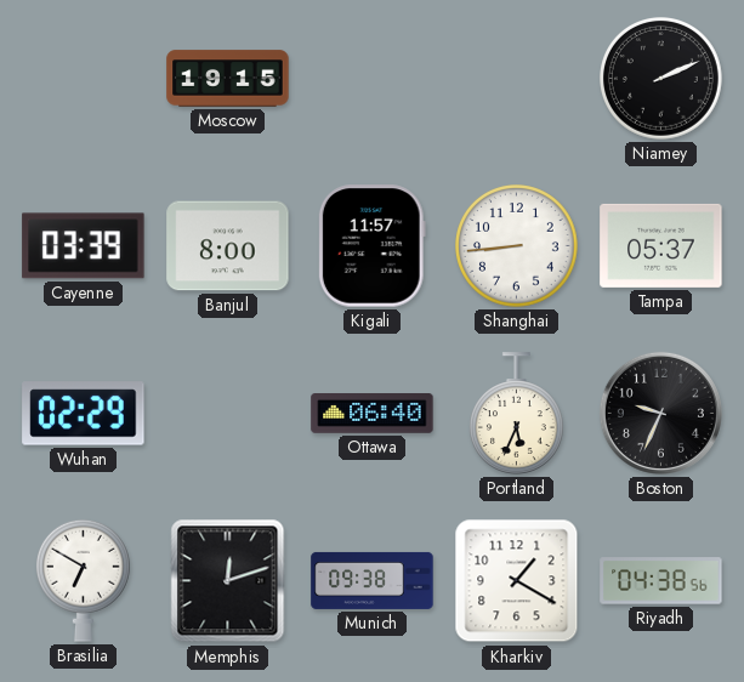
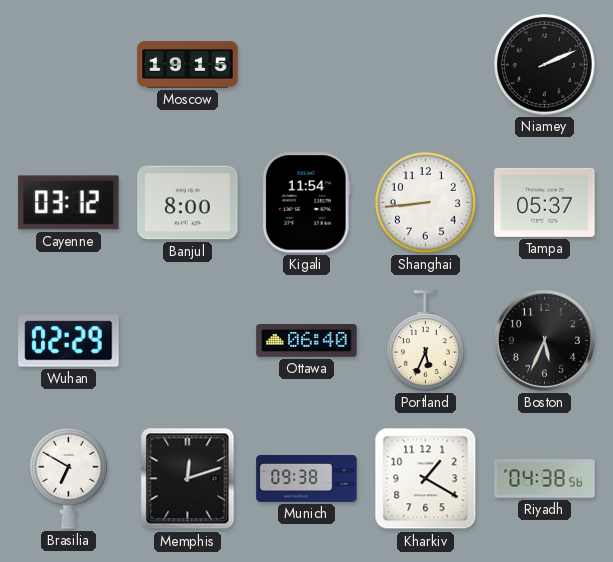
Cayenne: 03:39 -> 03:12
Kigali: 11:57 -> 11:54
Boston: 9:34 -> 5:34
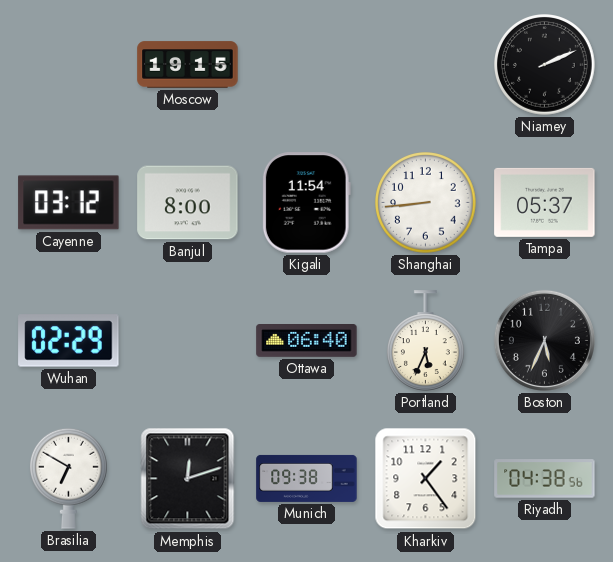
Kharkiv: 1:20 -> 1:24
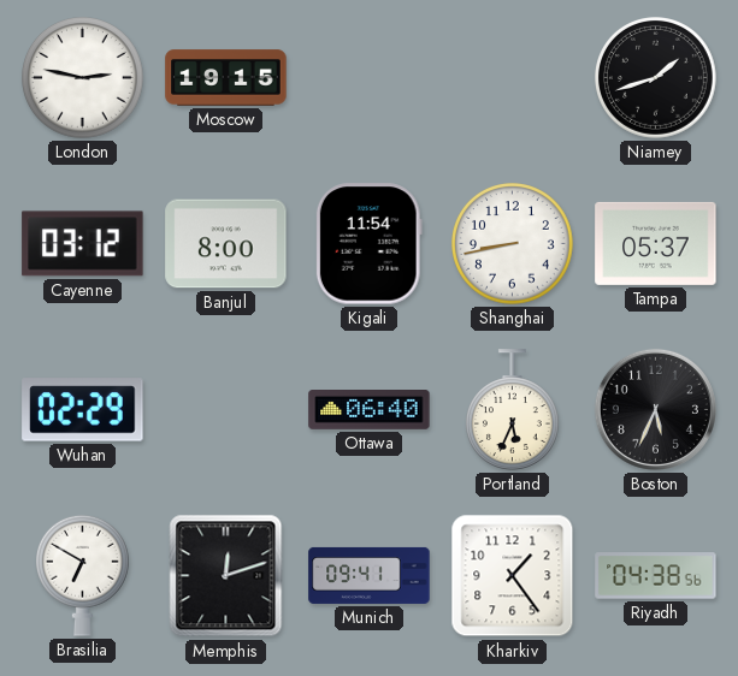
London: none -> 2:47
Niamey: 2:11 -> 1:42
Shanghai: 8:44 -> 8:43
Munich: 09:38 -> 09:41
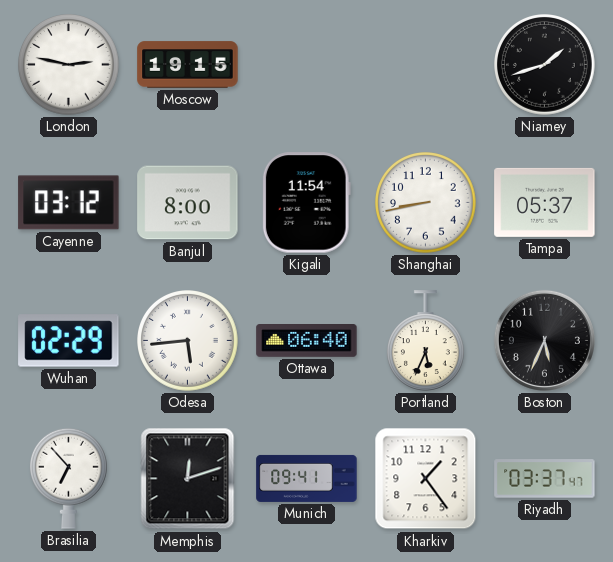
Odesa: none -> 5:44
Brasilia: 6:50 -> 6:53
Riyadh: 04:38 -> 03:37
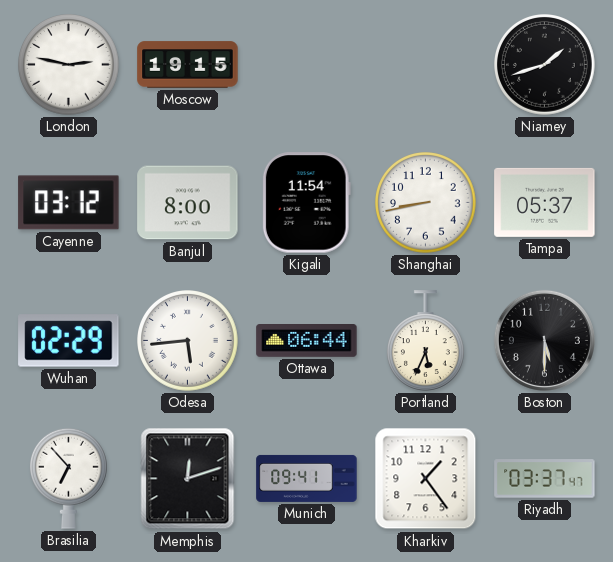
Ottawa: 06:40 -> 06:44
Boston: 5:34 -> 5:30
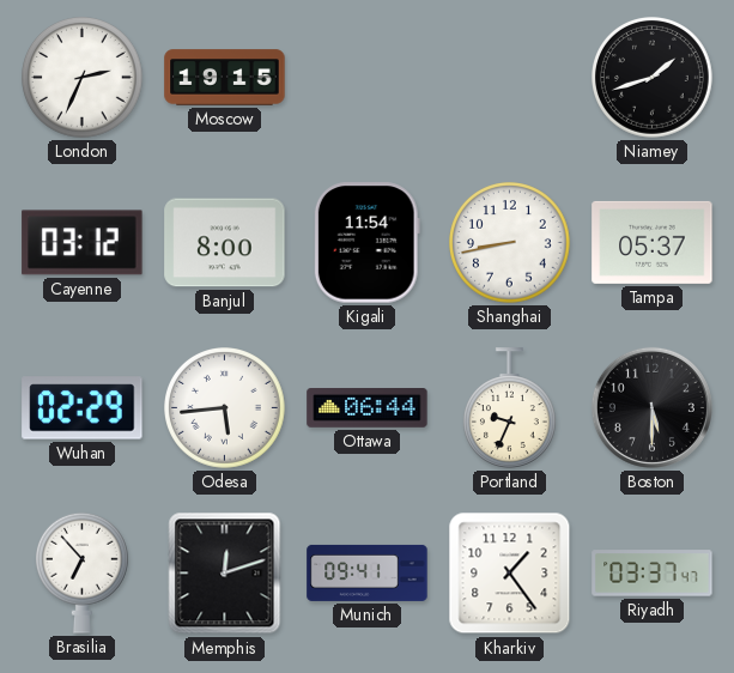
London: 2:47 -> 2:34
Portland: 5:34 -> 9:34
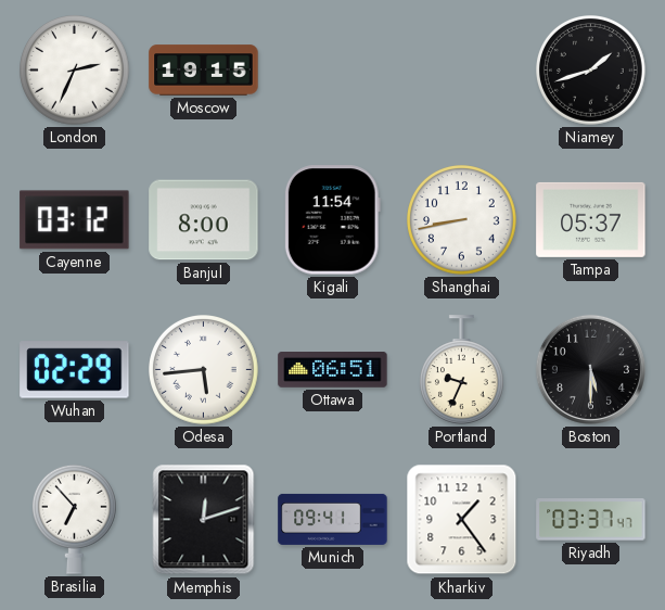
Ottawa: 06:44 -> 06:51
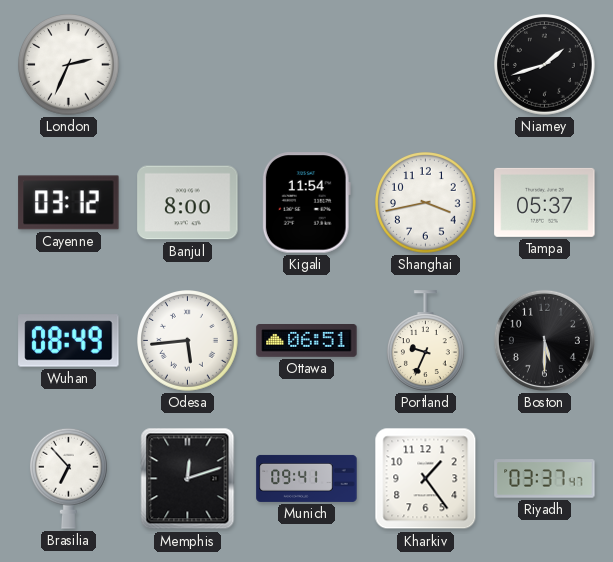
Moscow: 19:15 -> none
Shanghai: 8:43 -> 3:43
Wuhan: 02:29 -> 08:49
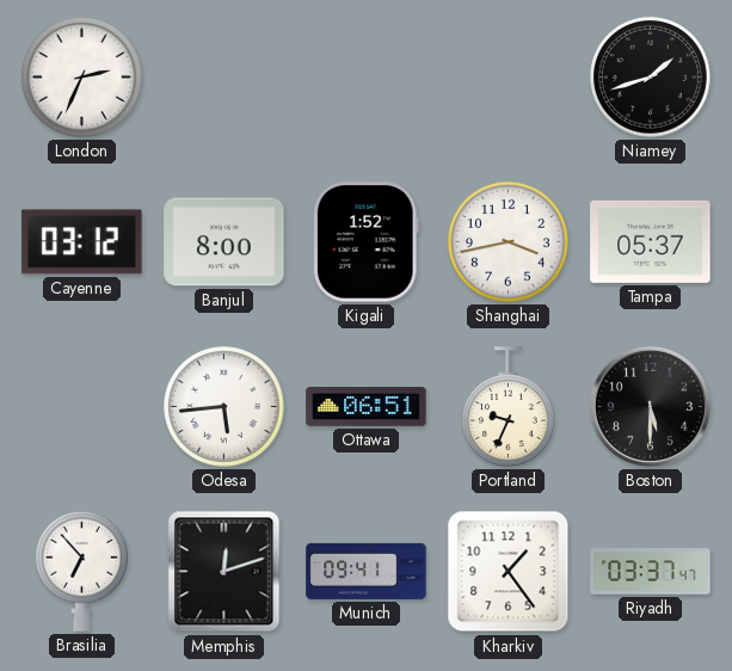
Kigali: 11:54 -> 1:52
Wuhan: 08:49 -> none
